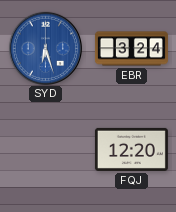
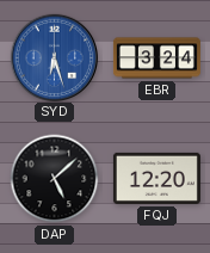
DAP: none -> 5:08
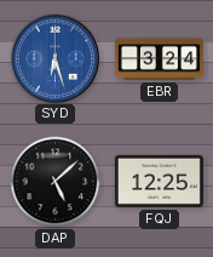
FQJ: 12:20 -> 12:25
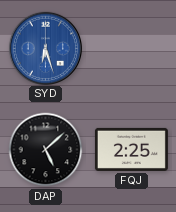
EBR: 3:24 -> none
FQJ: 12:25 -> 2:25
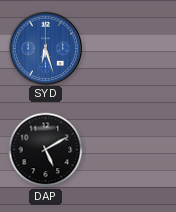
DAP: 5:08 -> 5:10
FQJ: 2:25 -> none
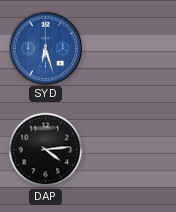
DAP: 5:10 -> 4:14
